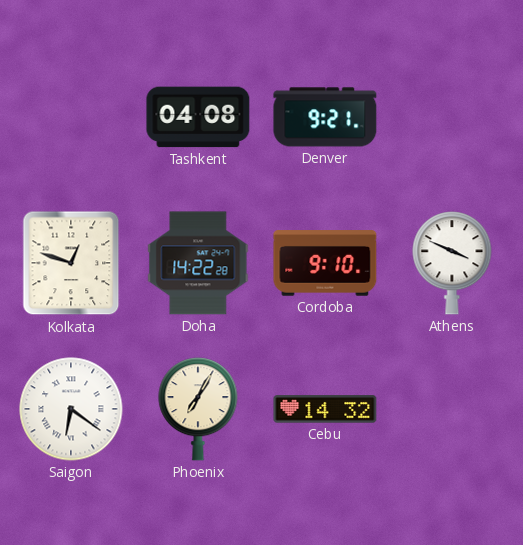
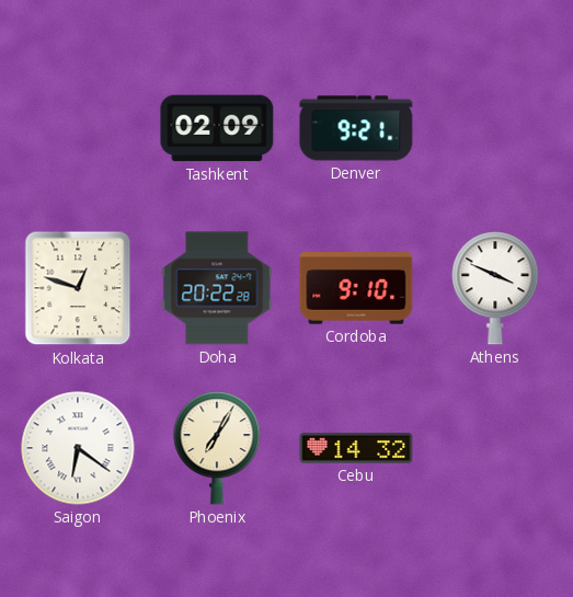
Tashkent: 04:08 -> 02:09
Doha: 14:22 -> 20:22
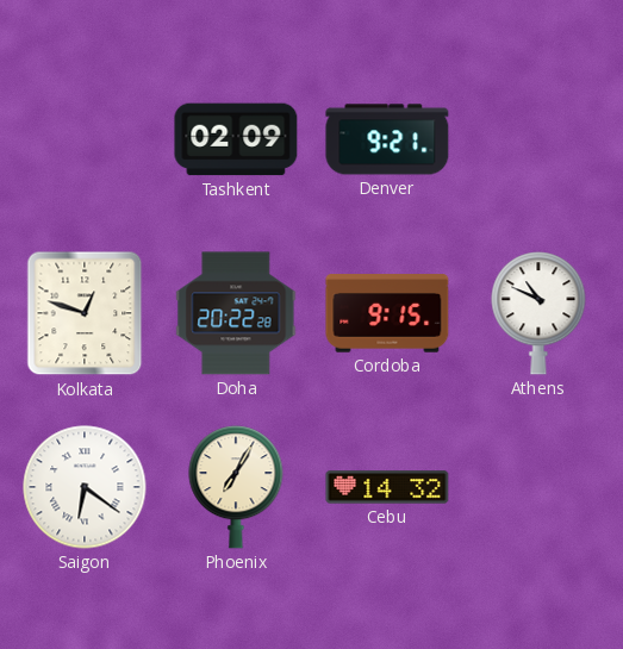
Cordoba: 9:10 -> 9:15
Athens: 3:49 -> 10:49
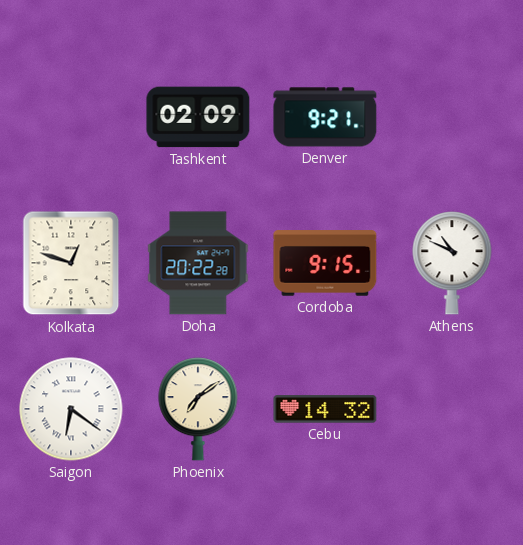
Phoenix: 7:05 -> 7:09
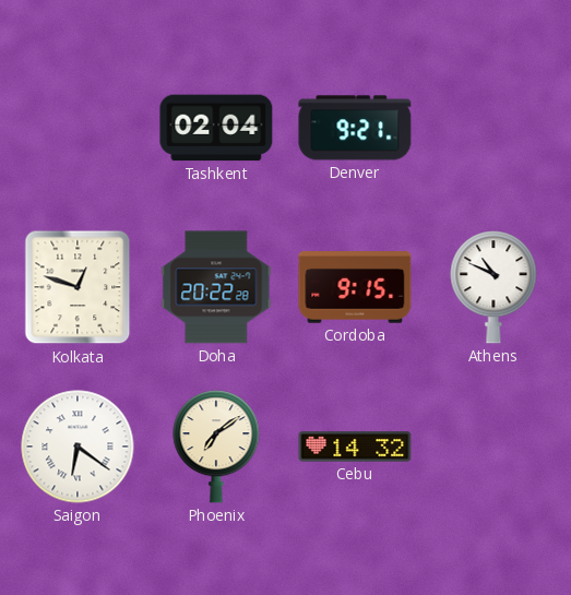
Tashkent: 02:09 -> 02:04
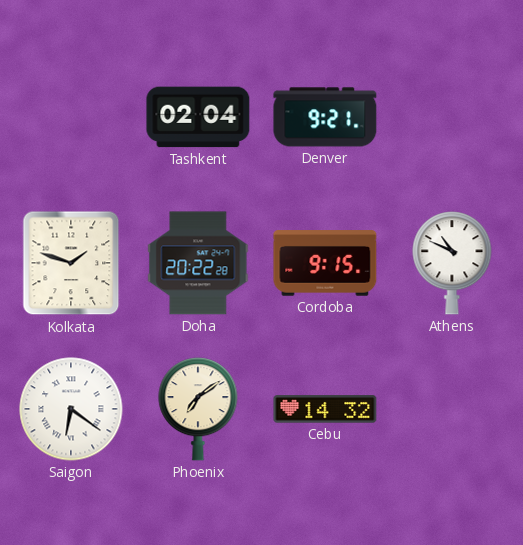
Kolkata: 12:48 -> 1:48
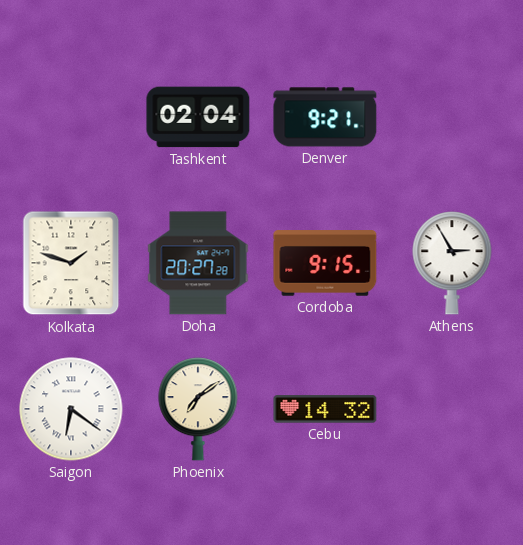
Doha: 20:22 -> 20:27
Athens: 10:49 -> 2:55
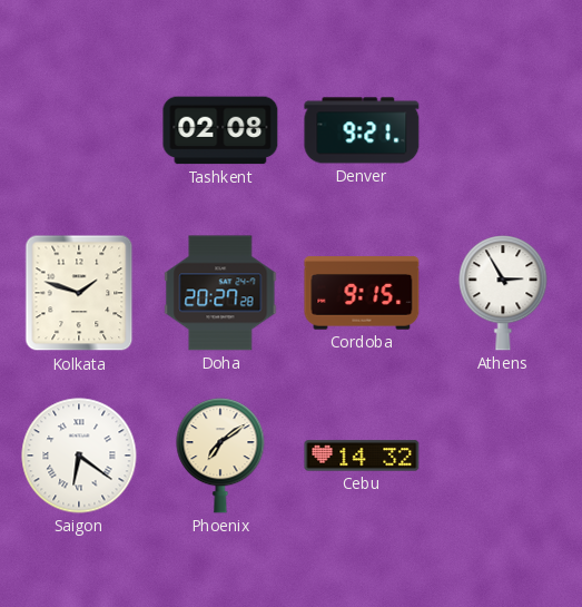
Tashkent: 02:04 -> 02:08
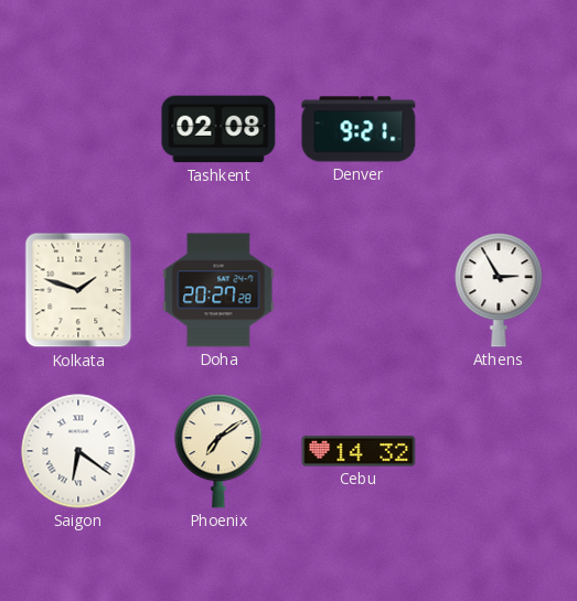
Cordoba: 9:15 -> none
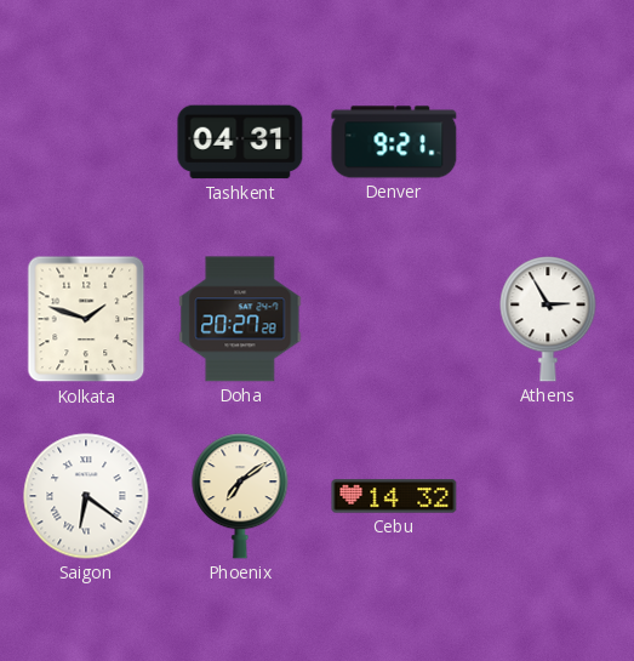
Tashkent: 02:08 -> 04:31
